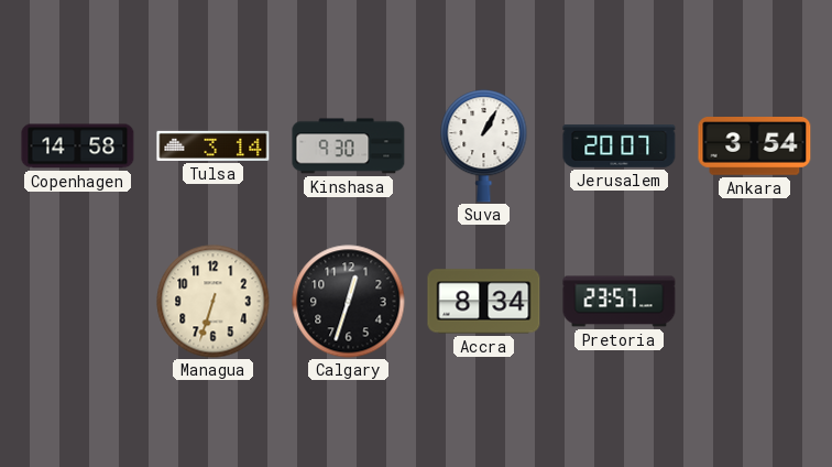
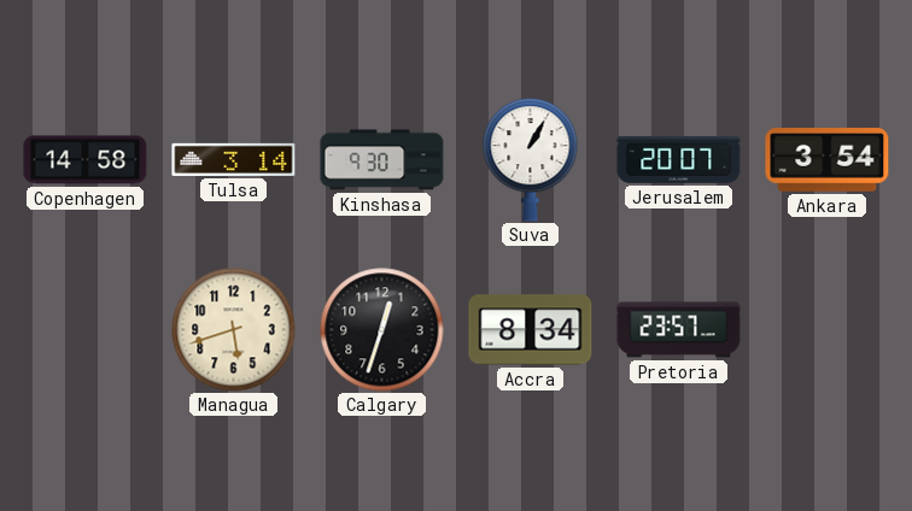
Managua: 6:33 -> 5:42
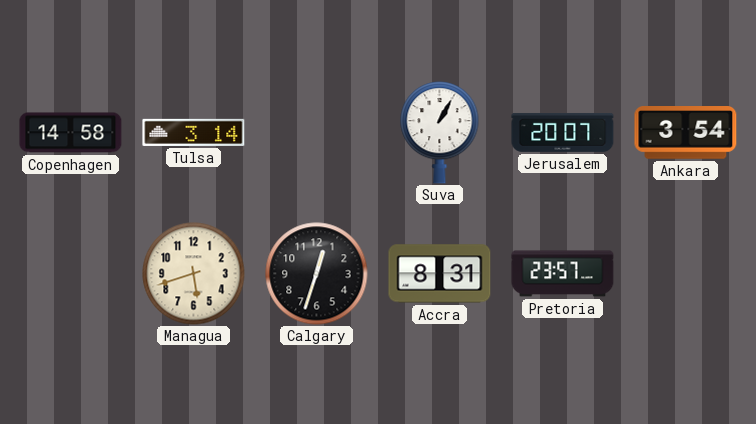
Kinshasa: 9:30 -> none
Accra: 8:34 -> 8:31
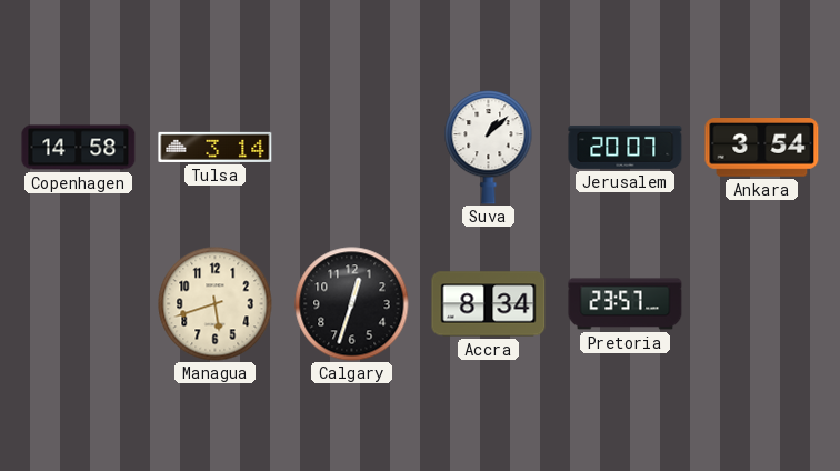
Suva: 1:05 -> 1:08
Accra: 8:31 -> 8:34
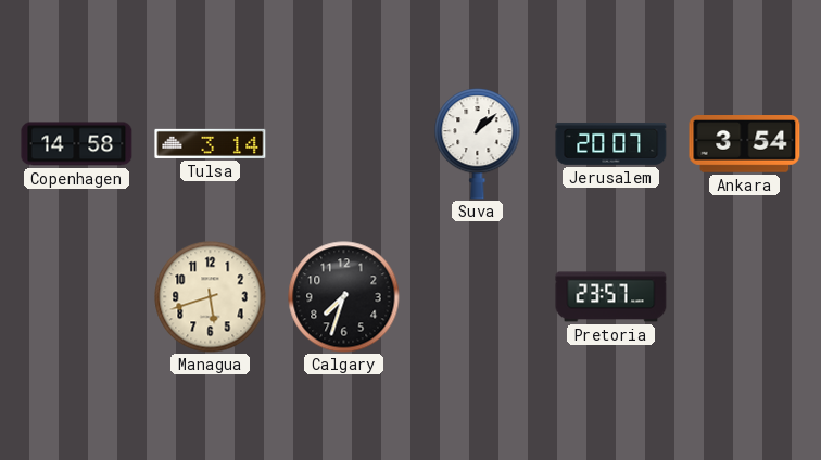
Calgary: 12:33 -> 7:33
Accra: 8:34 -> none
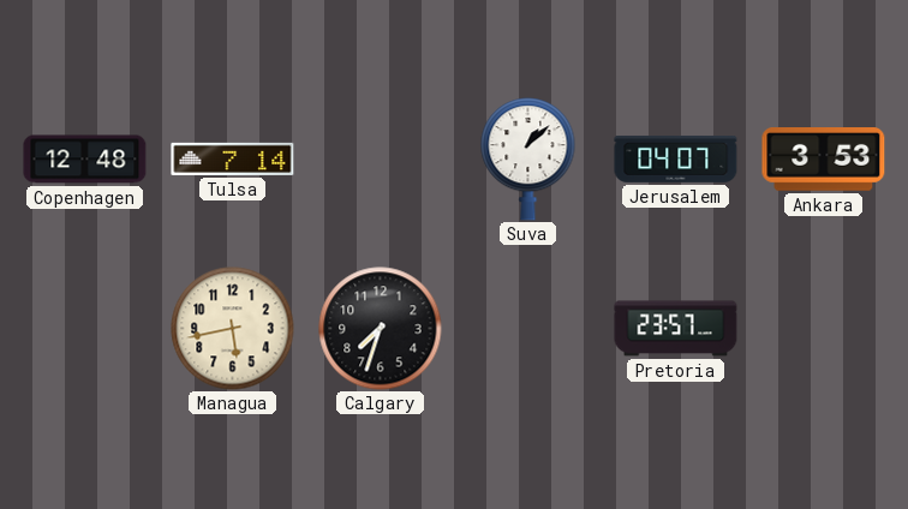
Copenhagen: 14:58 -> 12:48
Tulsa: 3:14 -> 7:14
Jerusalem: 20:07 -> 04:07
Ankara: 3:54 -> 3:53
Managua: 5:42 -> 5:43
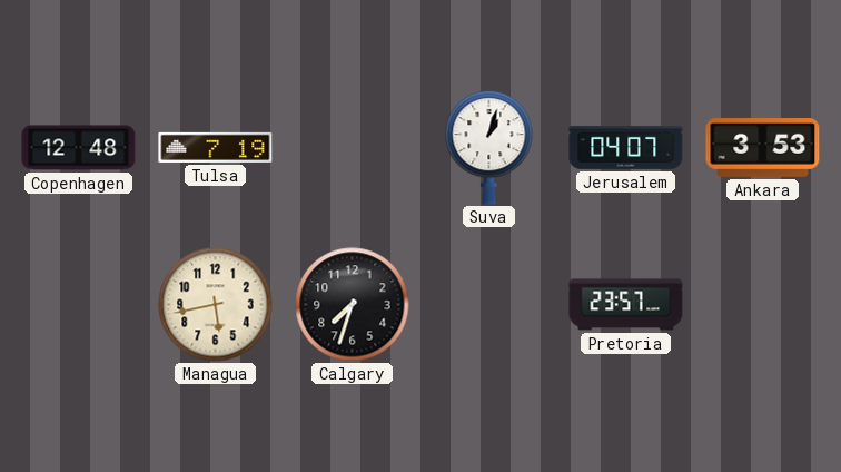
Tulsa: 7:14 -> 7:19
Suva: 1:08 -> 1:03
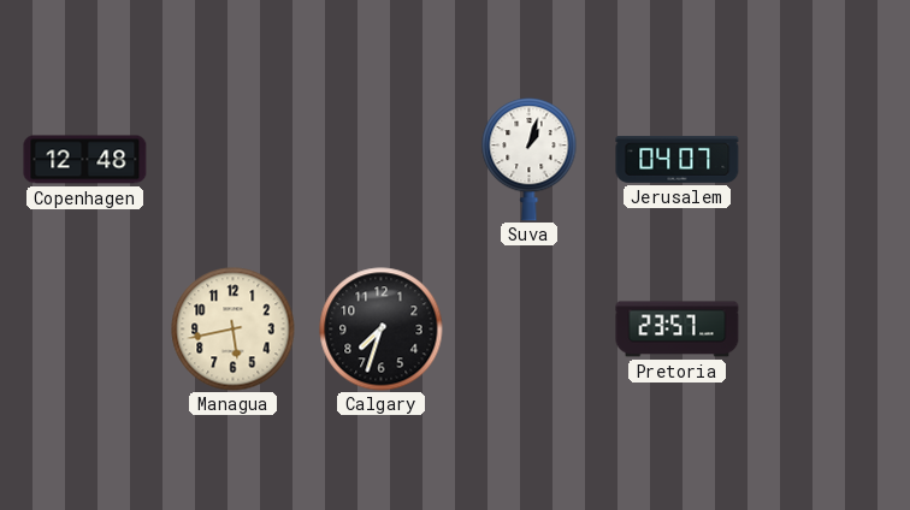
Tulsa: 7:19 -> none
Ankara: 3:53 -> none
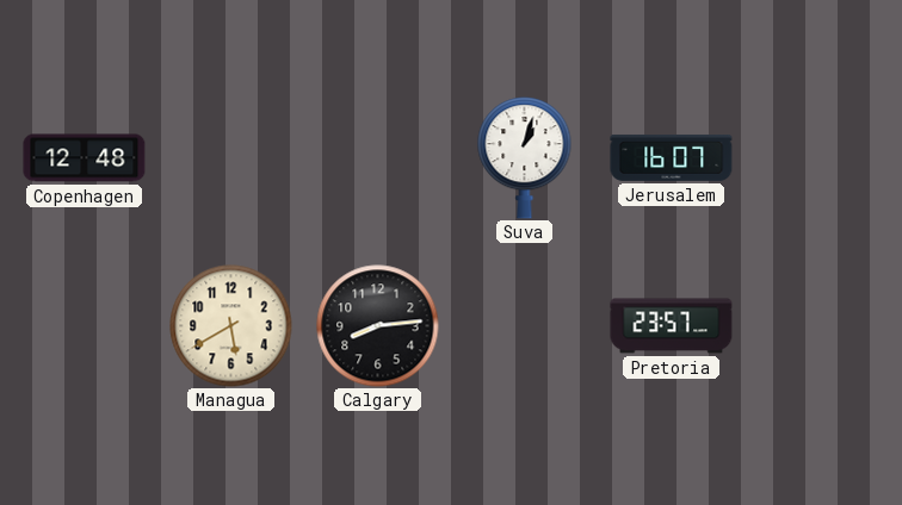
Jerusalem: 04:07 -> 16:07
Managua: 5:43 -> 5:40
Calgary: 7:33 -> 8:14
